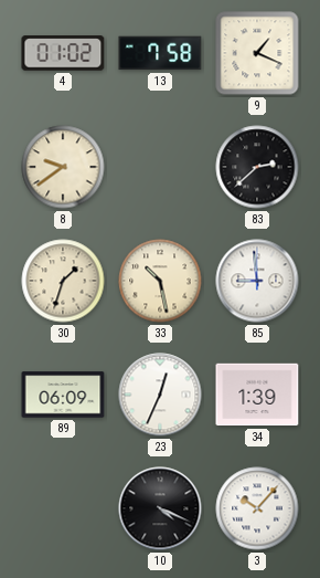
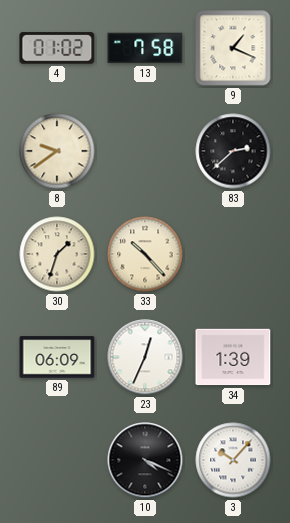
33: 10:28 -> 10:23
85: 8:59 -> none
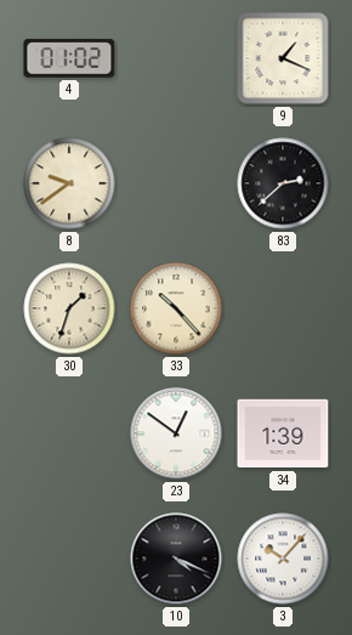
13: 7:58 -> none
89: 06:09 -> none
23: 12:34 -> 12:51
